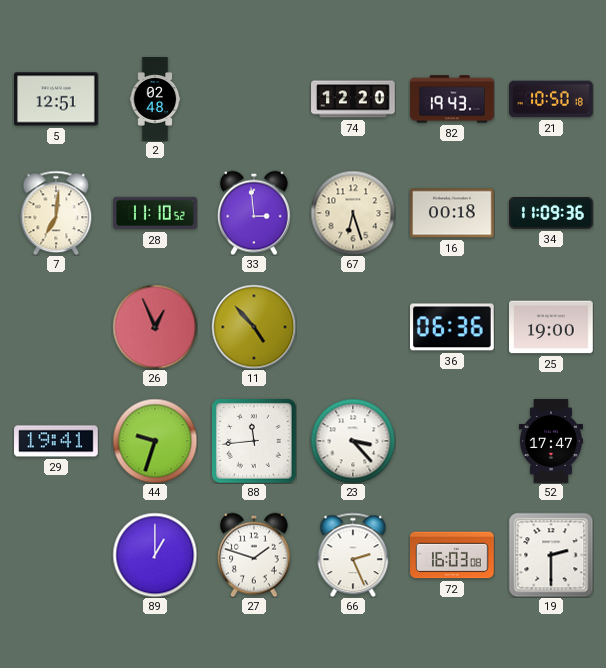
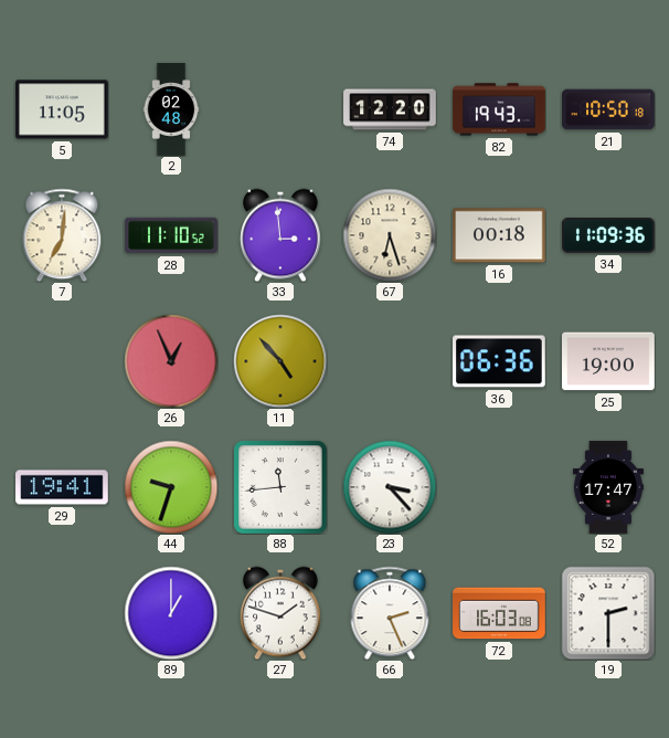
5: 12:51 -> 11:05
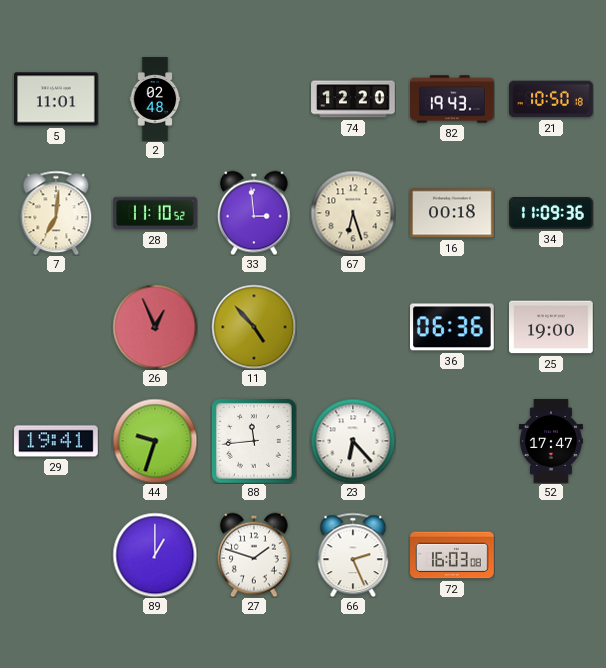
5: 11:05 -> 11:01
23: 3:23 -> 6:23
19: 2:30 -> none
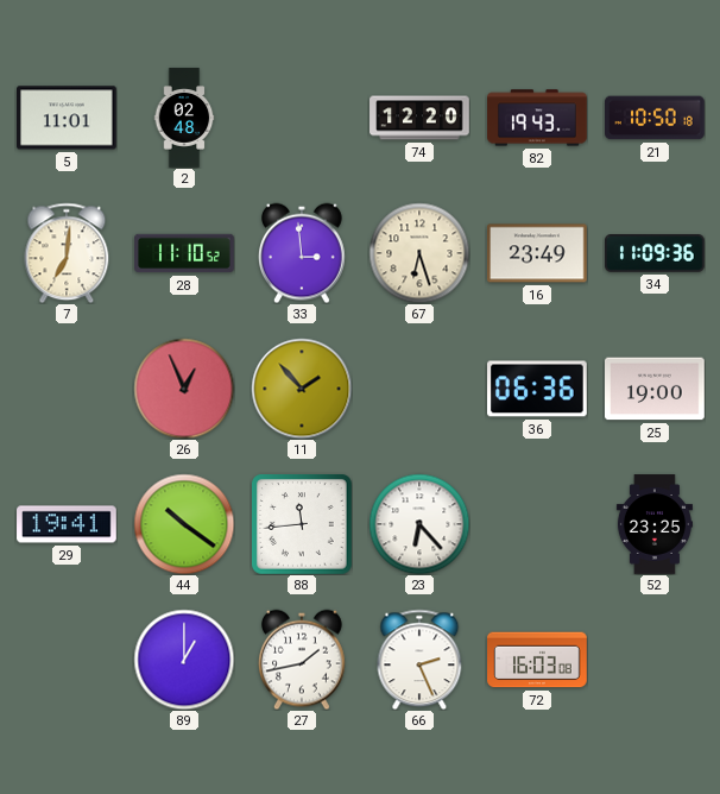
16: 00:18 -> 23:49
11: 4:53 -> 1:53
44: 9:33 -> 10:21
52: 17:47 -> 23:25
27: 1:48 -> 1:43
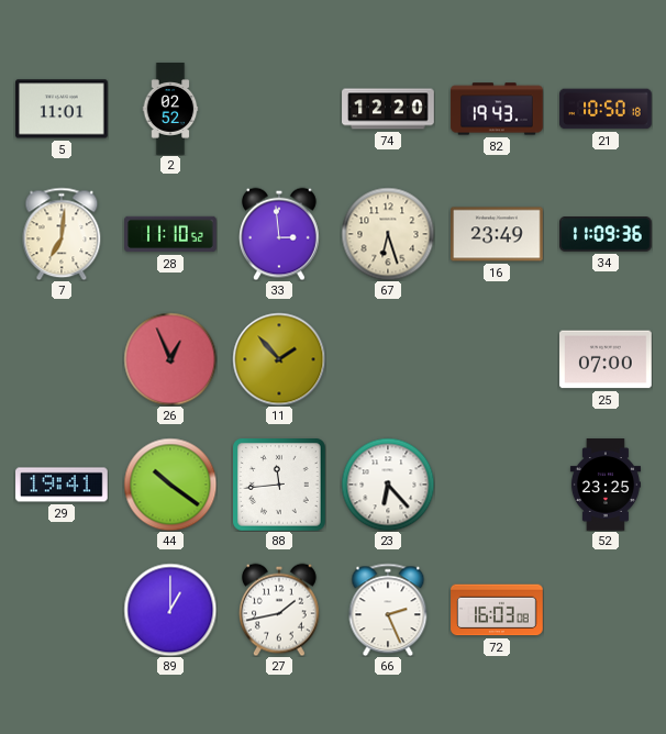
2: 02:48 -> 02:52
36: 06:36 -> none
25: 19:00 -> 07:00
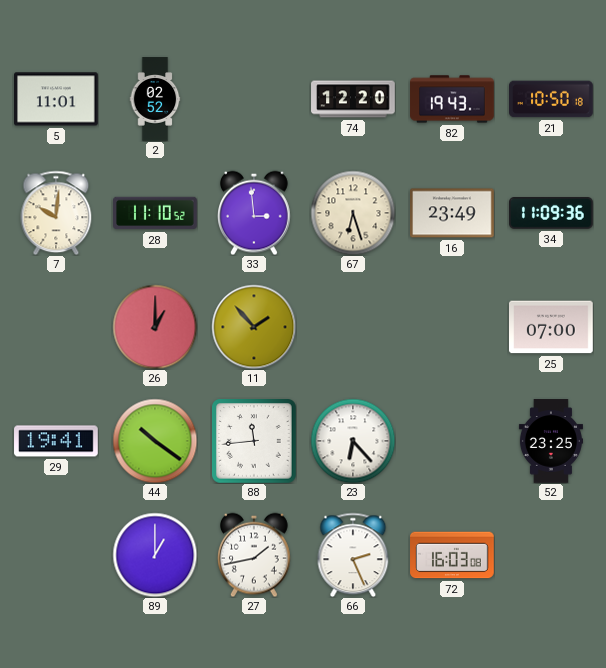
7: 7:01 -> 10:01
26: 12:56 -> 1:00
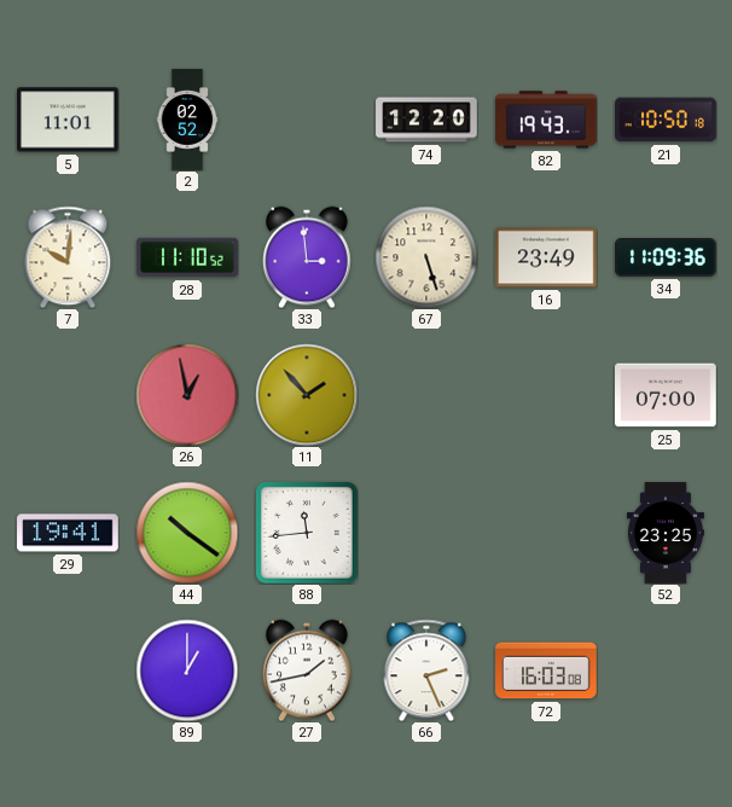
67: 6:27 -> 5:27
26: 1:00 -> 12:58
23: 6:23 -> none
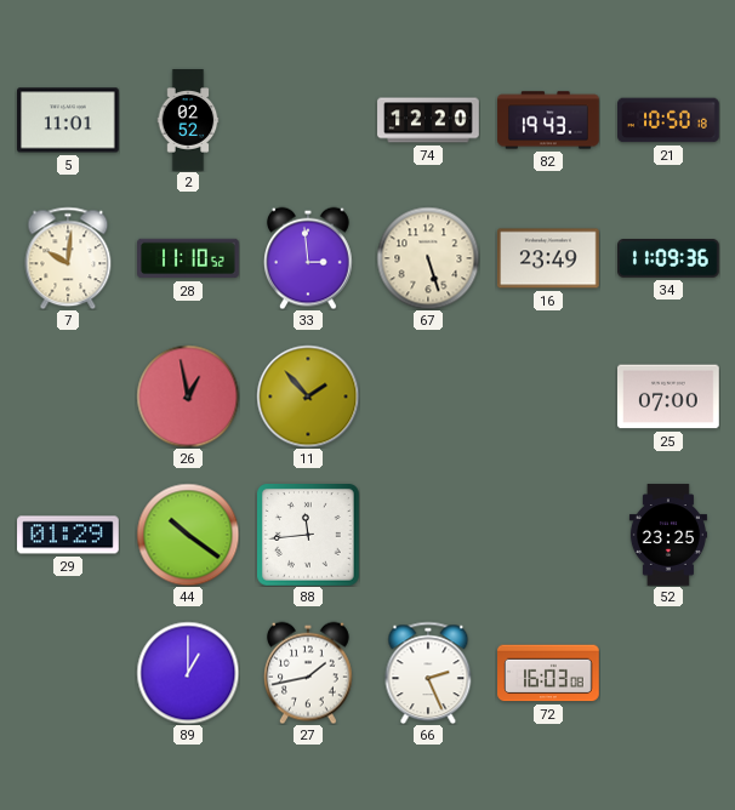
29: 19:41 -> 01:29
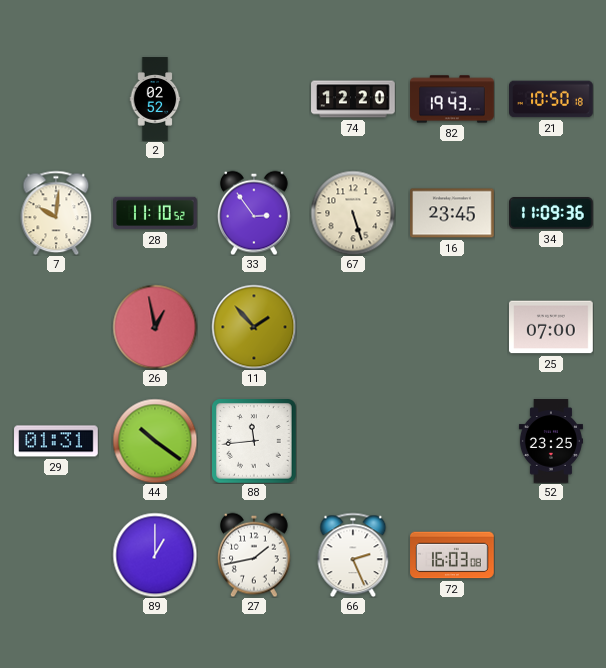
5: 11:01 -> none
33: 2:59 -> 2:54
16: 23:49 -> 23:45
29: 01:29 -> 01:31
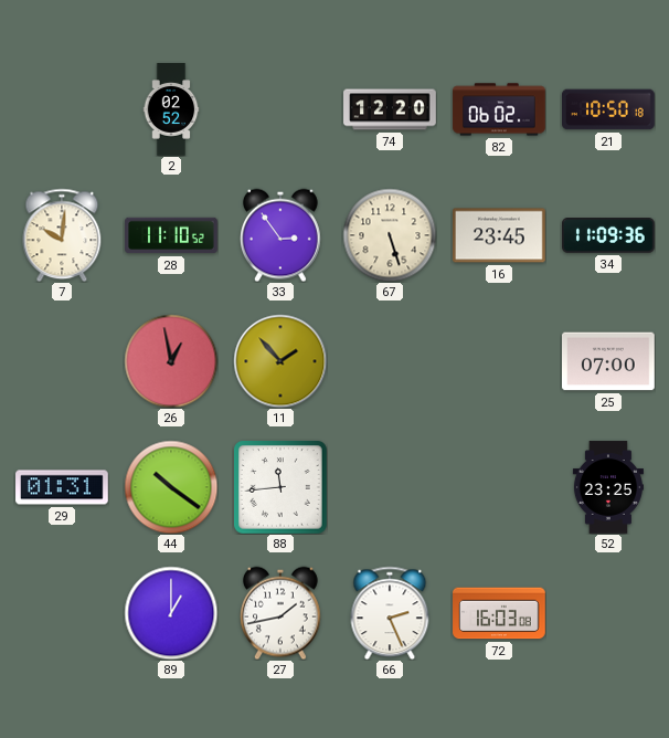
82: 19:43 -> 06:02
